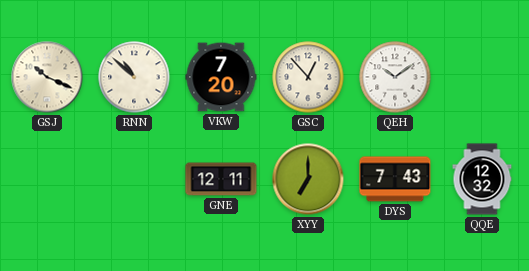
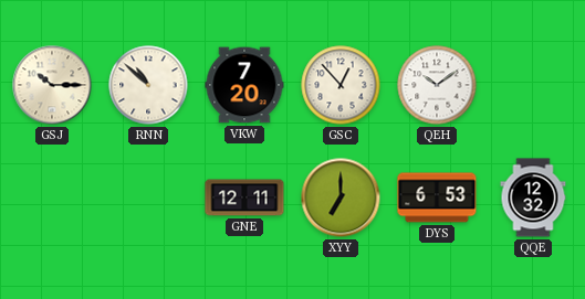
GSJ: 10:19 -> 10:15
DYS: 7:43 -> 6:53
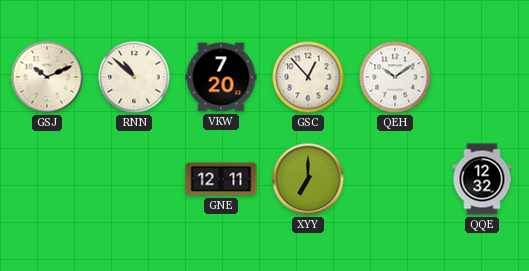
GSJ: 10:15 -> 10:11
DYS: 6:53 -> none
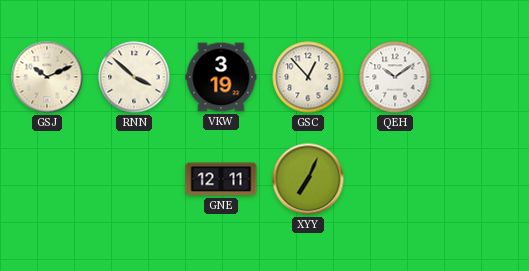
RNN: 10:52 -> 3:52
VKW: 7:20 -> 3:19
XYY: 7:00 -> 7:04
QQE: 12:32 -> none
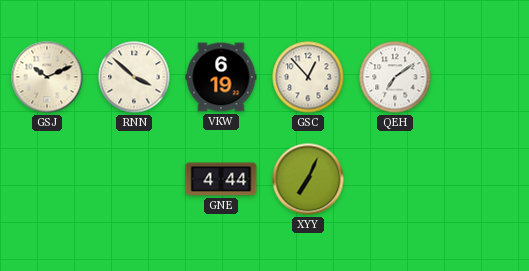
VKW: 3:19 -> 6:19
QEH: 10:09 -> 7:09
GNE: 12:11 -> 4:44
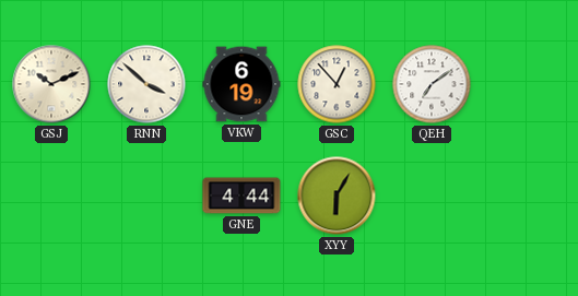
XYY: 7:04 -> 6:05
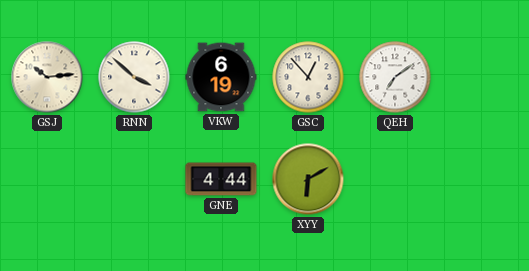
GSJ: 10:11 -> 10:14
XYY: 6:05 -> 6:10
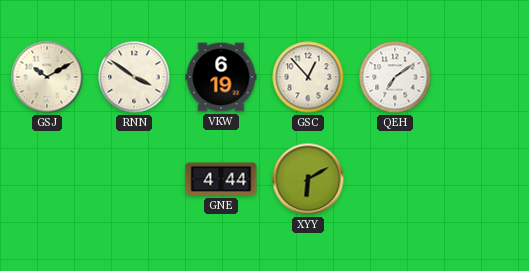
GSJ: 10:14 -> 10:10
RNN: 3:52 -> 3:51
